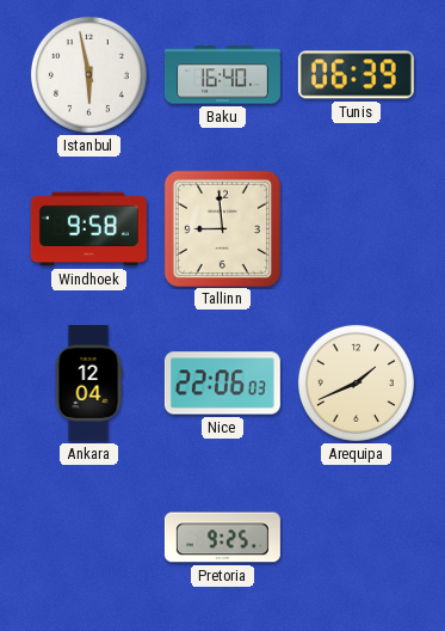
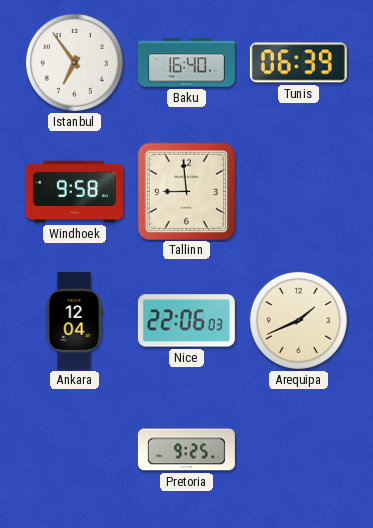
Istanbul: 5:58 -> 6:54
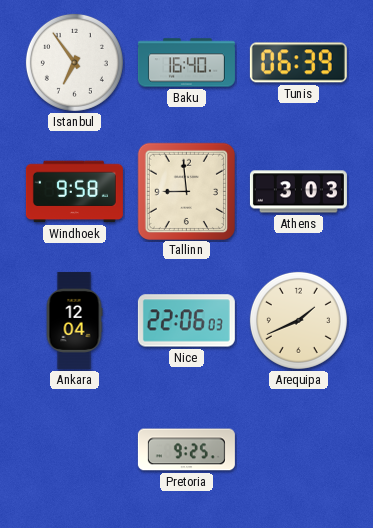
Athens: none -> 3:03
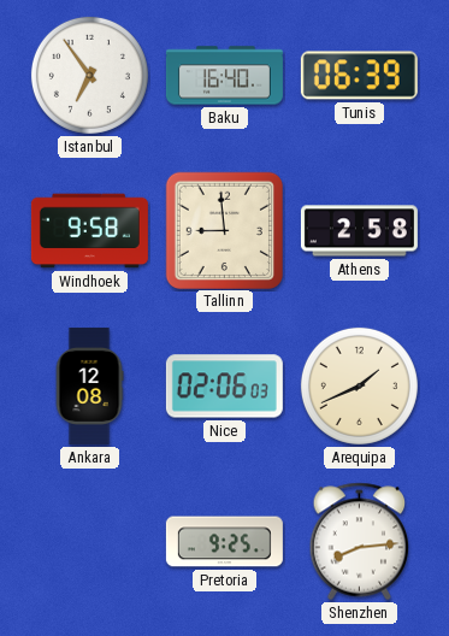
Athens: 3:03 -> 2:58
Ankara: 12:04 -> 12:08
Nice: 22:06 -> 02:06
Shenzhen: none -> 8:14
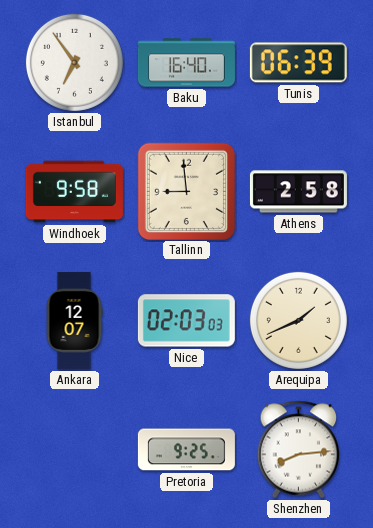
Ankara: 12:08 -> 12:07
Nice: 02:06 -> 02:03
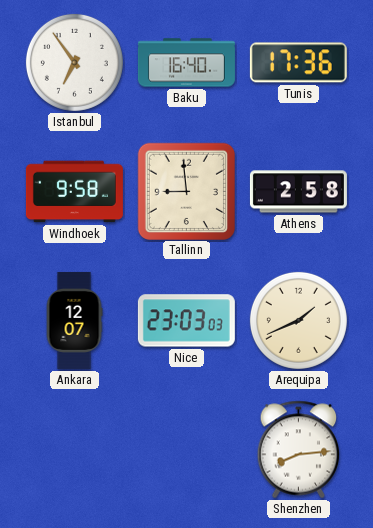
Tunis: 06:39 -> 17:36
Nice: 02:03 -> 23:03
Pretoria: 9:25 -> none
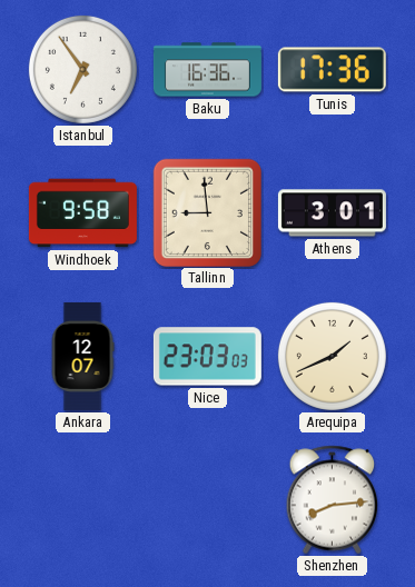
Baku: 16:40 -> 16:36
Athens: 2:58 -> 3:01
